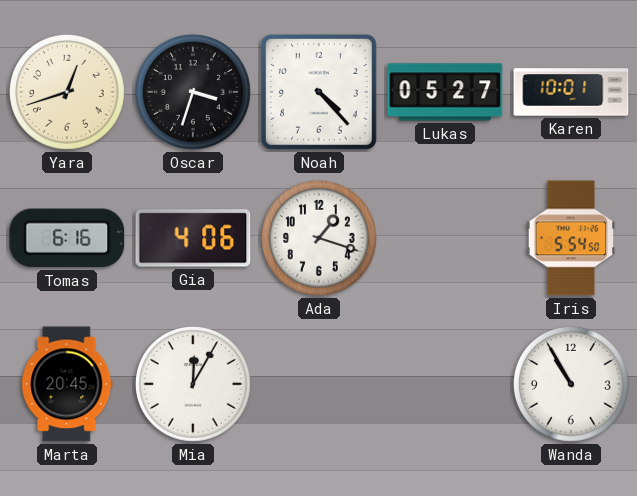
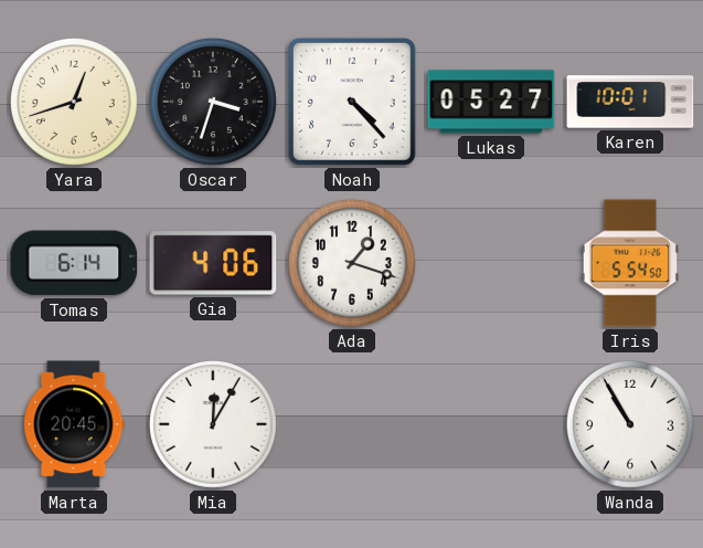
Tomas: 6:16 -> 6:14
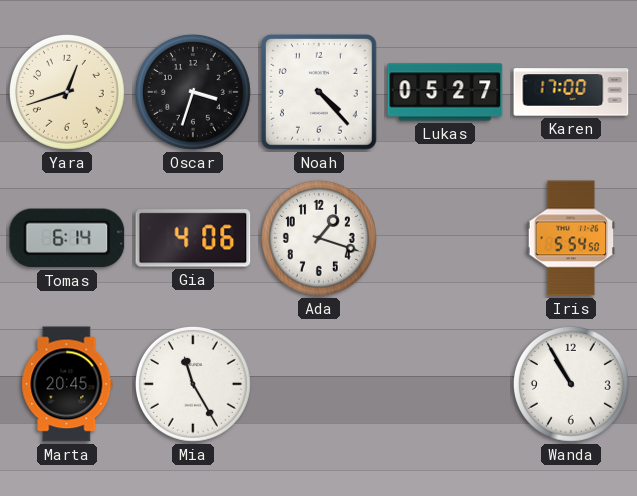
Karen: 10:01 -> 17:00
Mia: 12:05 -> 11:25
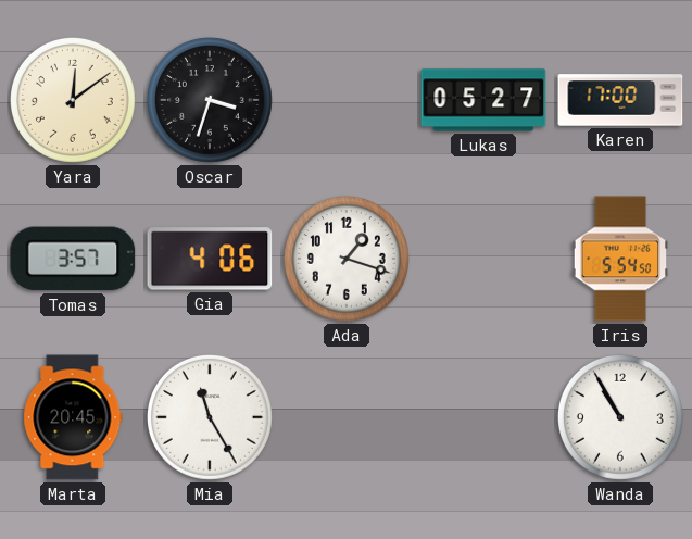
Yara: 12:42 -> 12:09
Noah: 4:23 -> none
Tomas: 6:14 -> 3:57
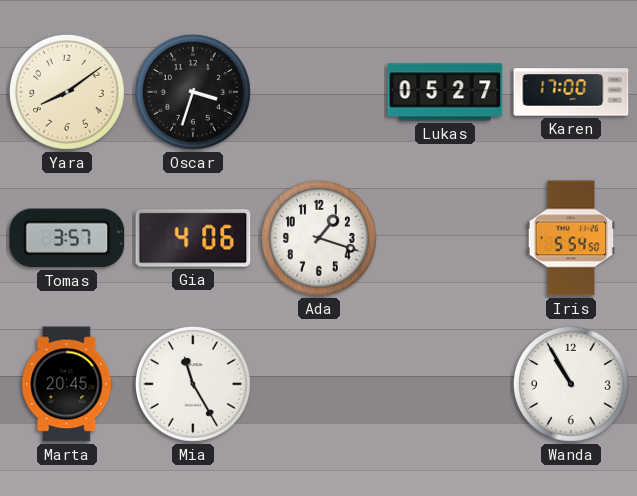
Yara: 12:09 -> 8:09
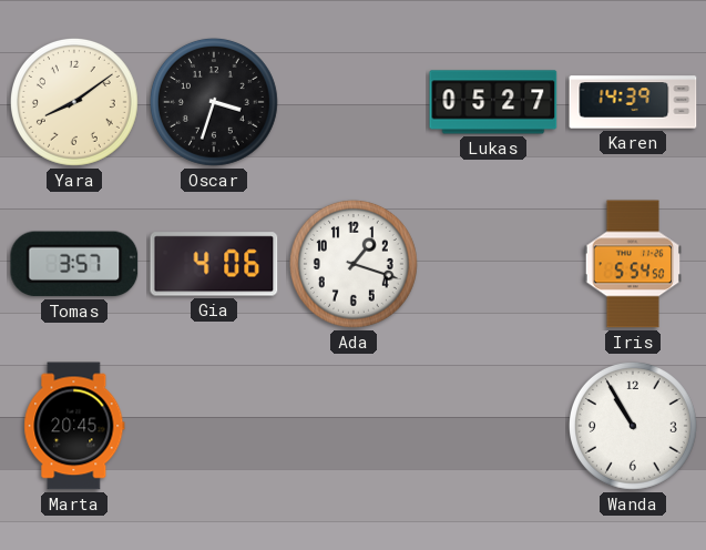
Karen: 17:00 -> 14:39
Mia: 11:25 -> none
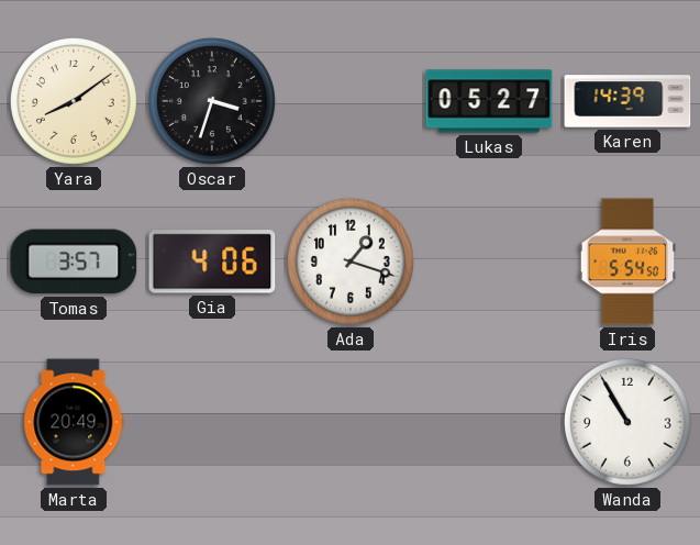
Marta: 20:45 -> 20:49
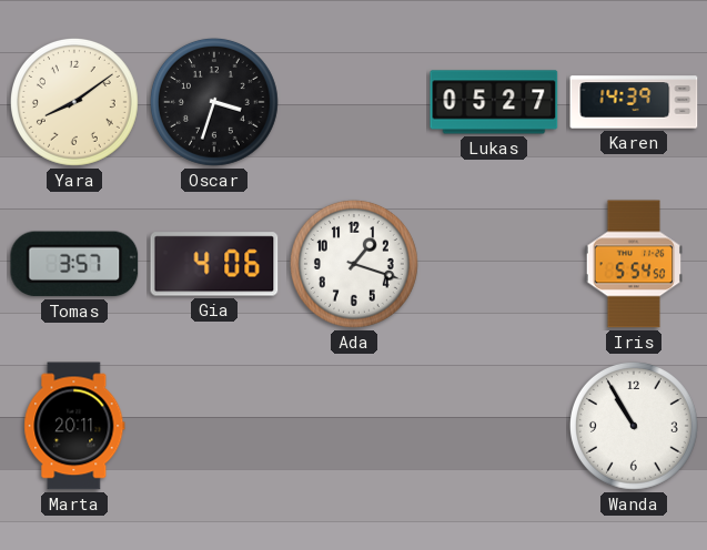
Marta: 20:49 -> 20:11
